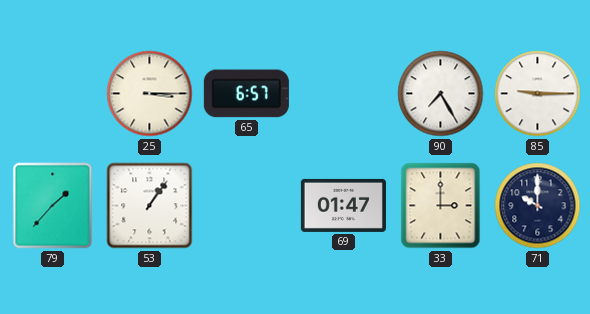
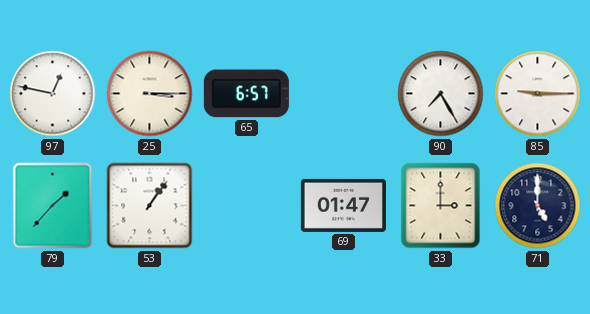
97: none -> 12:47
71: 10:00 -> 5:00
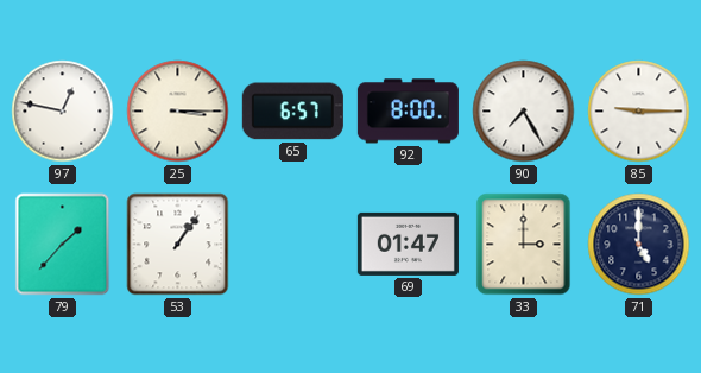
92: none -> 8:00
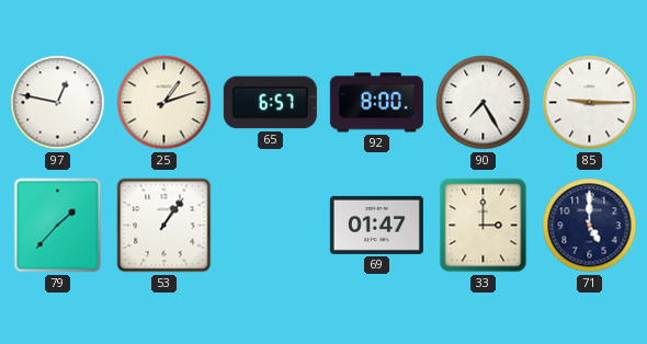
25: 3:15 -> 1:12
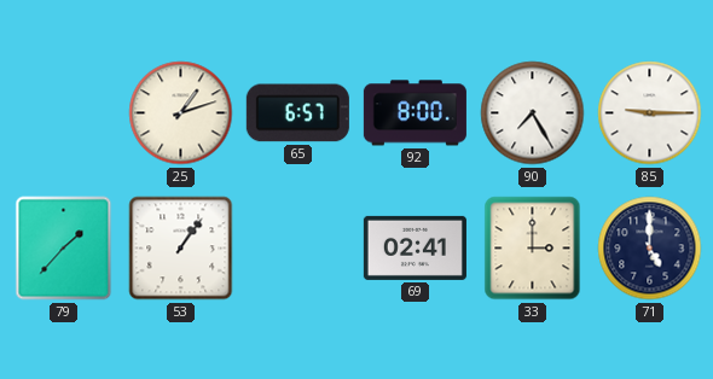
97: 12:47 -> none
69: 01:47 -> 02:41
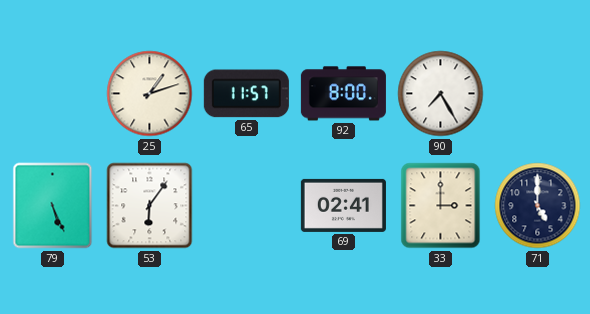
65: 6:57 -> 11:57
85: 9:15 -> none
79: 1:37 -> 5:26
53: 1:06 -> 6:06
